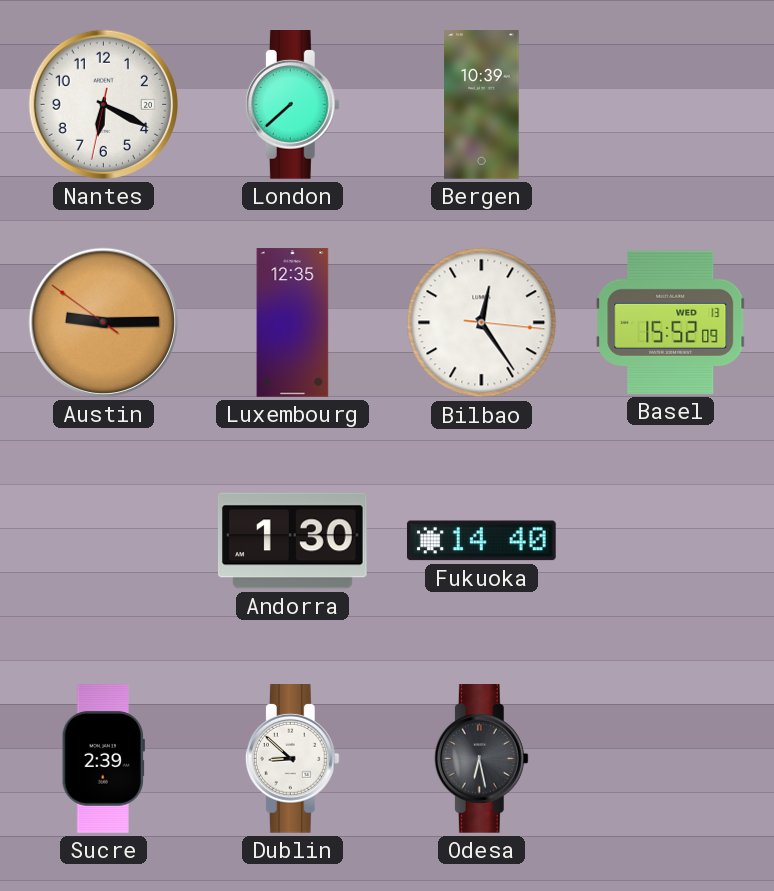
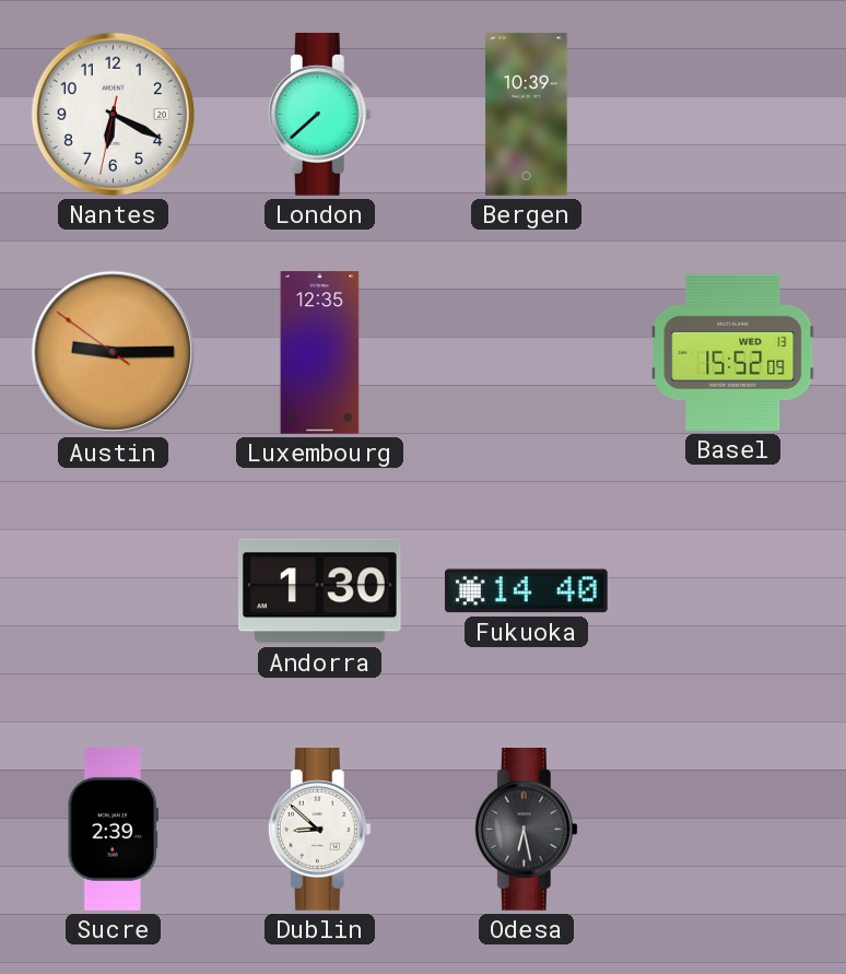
Bilbao: 12:24 -> none
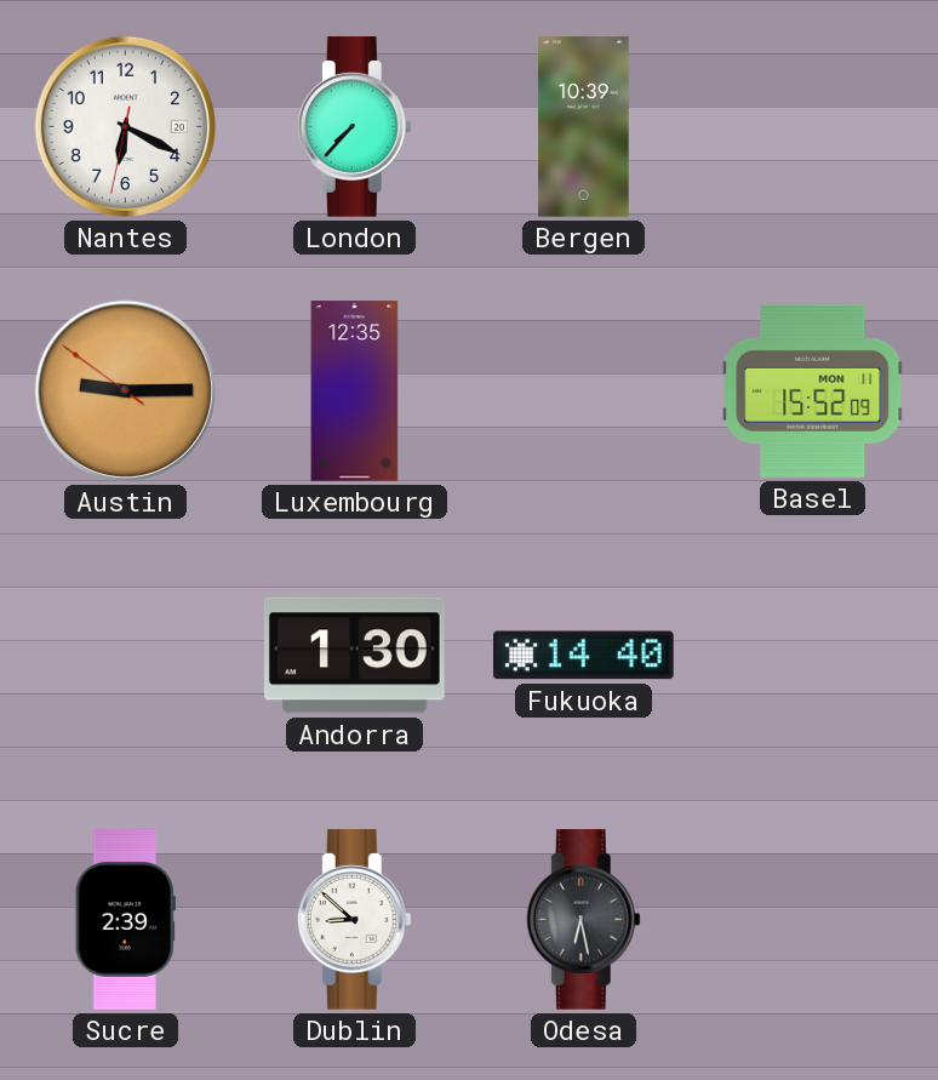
London: 7:38 -> 7:37
Basel date: WED 13 -> MON 11
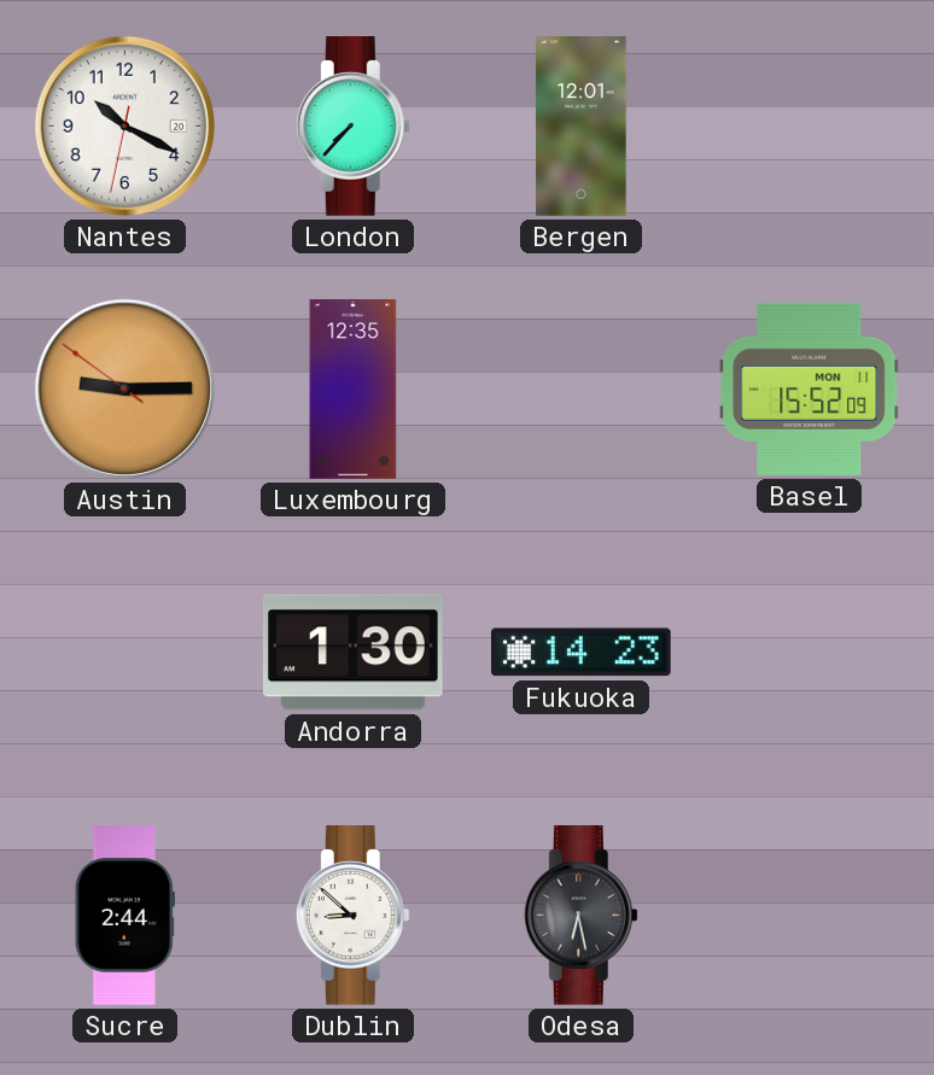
Nantes: 6:19 -> 10:19
Bergen: 10:39 -> 12:01
Fukuoka: 14:40 -> 14:23
Sucre: 2:39 -> 2:44
